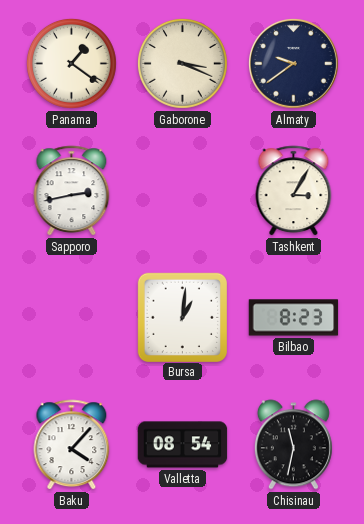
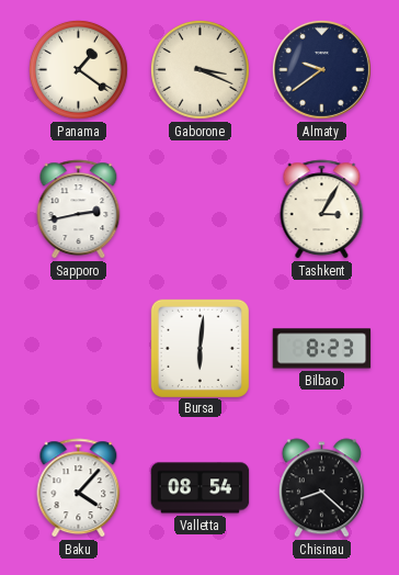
Bursa: 1:01 -> 6:01
Chisinau: 11:32 -> 8:22
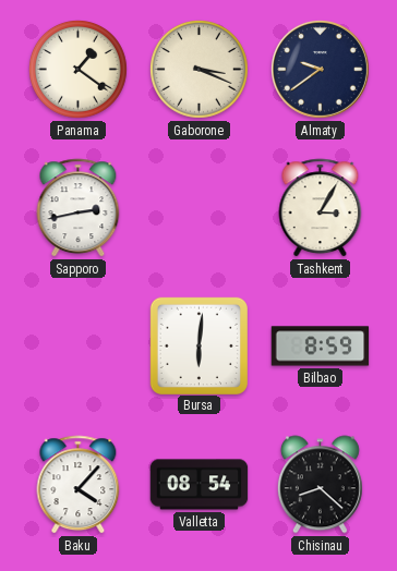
Bilbao: 8:23 -> 8:59
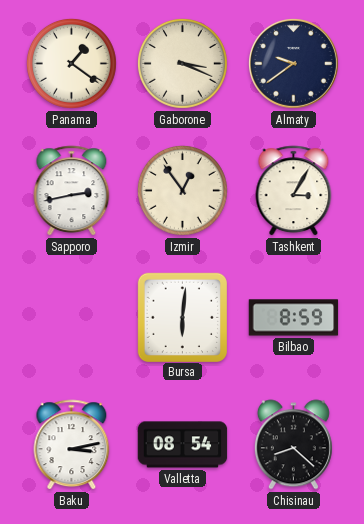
Izmir: none -> 12:54
Baku: 4:07 -> 3:13
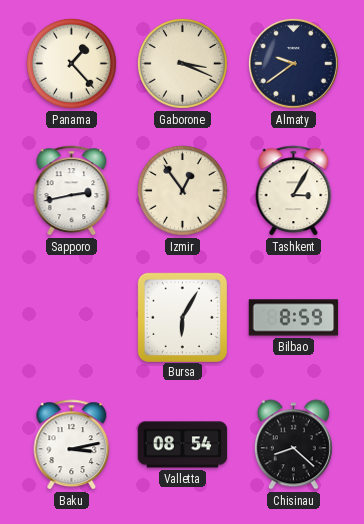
Panama: 1:21 -> 1:23
Bursa: 6:01 -> 6:05
